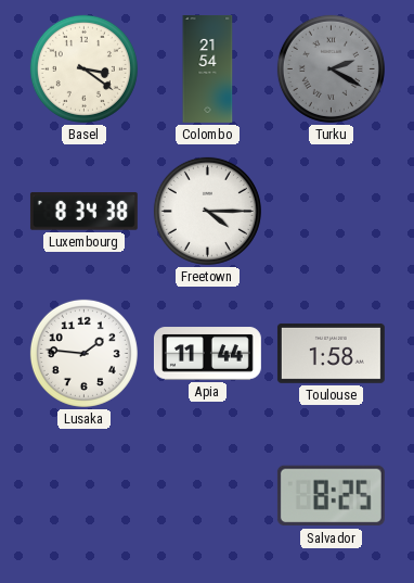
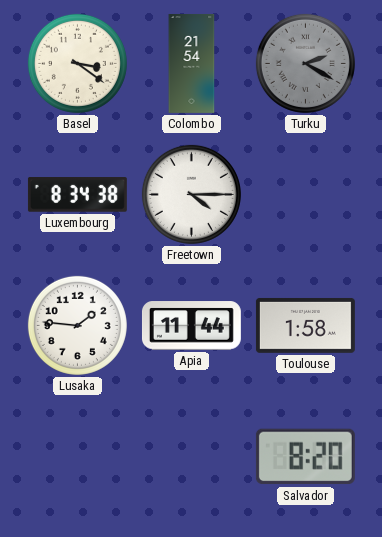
Salvador: 8:25 -> 8:20
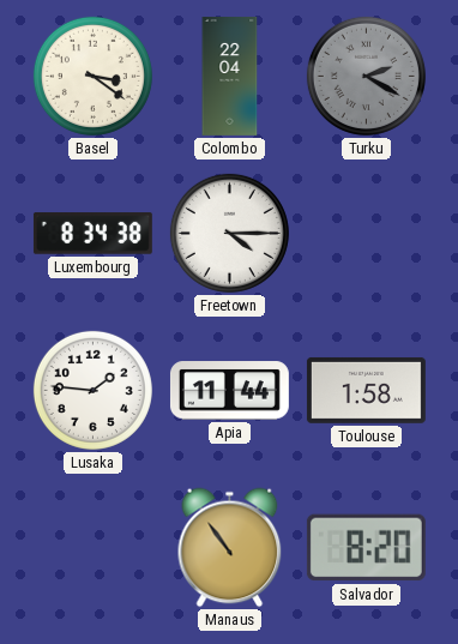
Colombo: 21:54 -> 22:04
Manaus: none -> 10:54
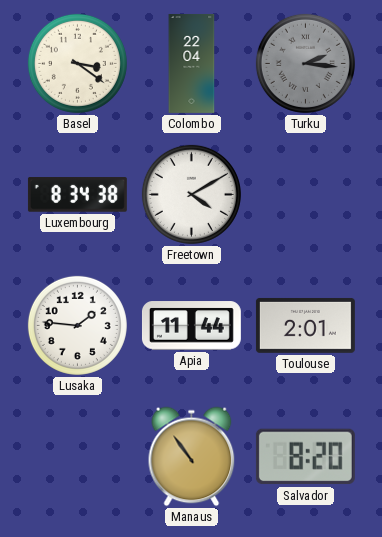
Turku: 2:20 -> 2:16
Freetown: 4:15 -> 4:10
Toulouse: 1:58 -> 2:01
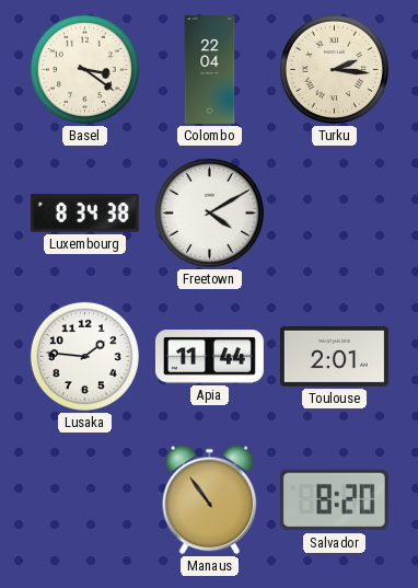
Turku dial: grey -> cream
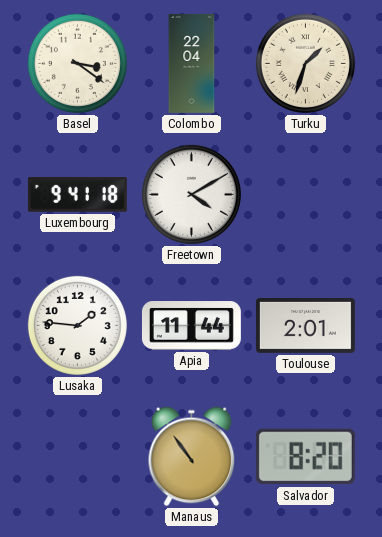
Turku: 2:16 -> 1:33
Luxembourg: 8:34 -> 9:41
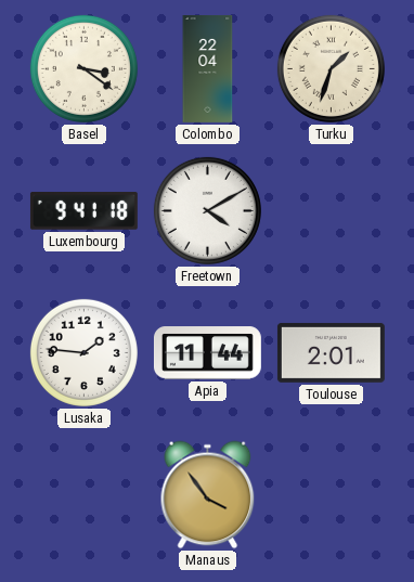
Manaus: 10:54 -> 3:54
Salvador: 8:20 -> none
